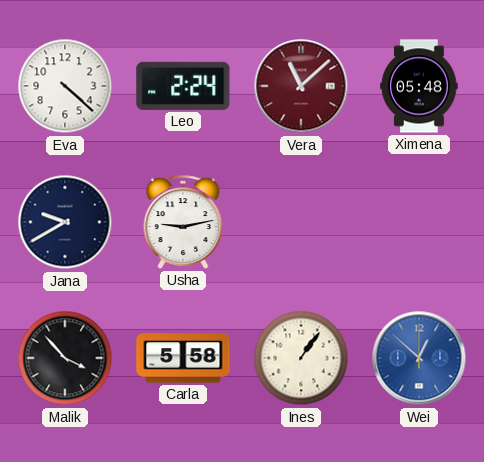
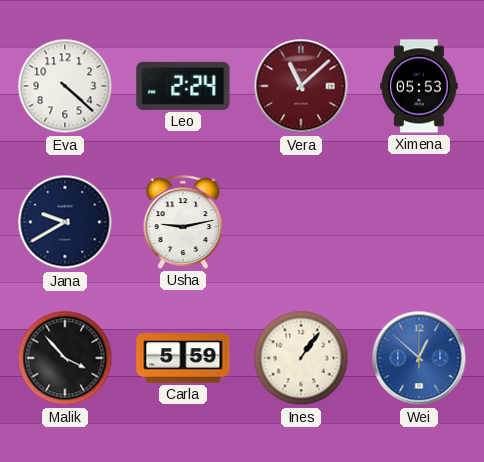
Ximena: 05:48 -> 05:53
Carla: 5:58 -> 5:59
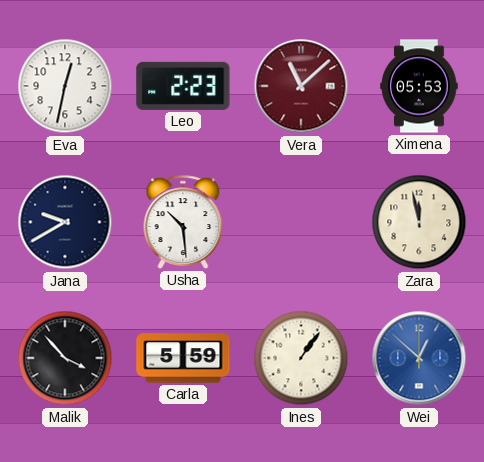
Eva: 4:22 -> 12:32
Leo: 2:24 -> 2:23
Usha: 9:13 -> 10:29
Zara: none -> 11:58
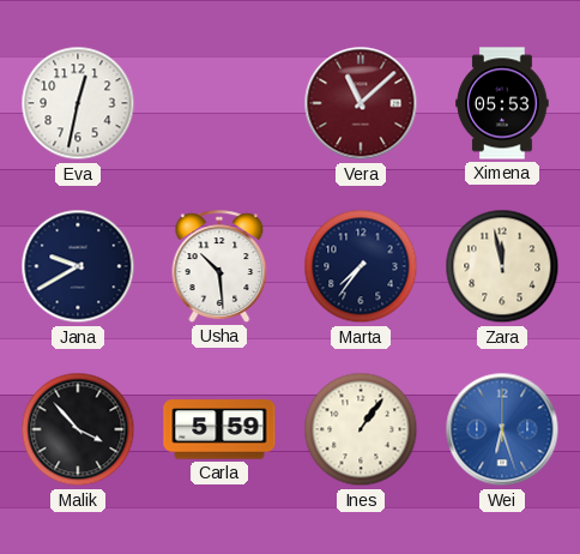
Leo: 2:23 -> none
Marta: none -> 7:36
Wei: 12:52 -> 6:27
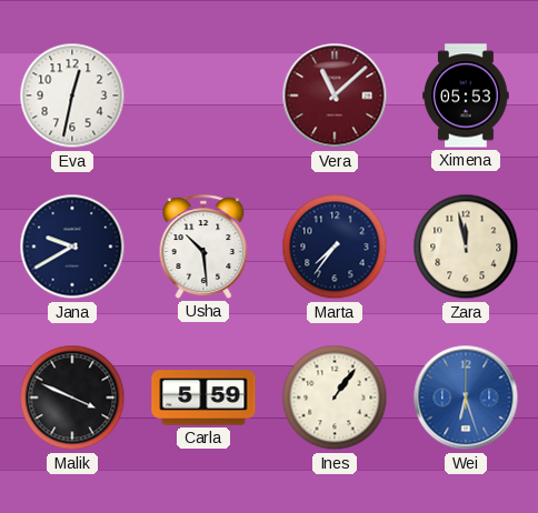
Malik: 3:53 -> 3:49
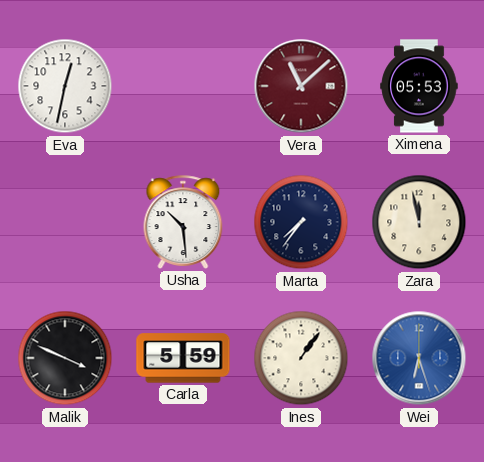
Jana: 9:40 -> none
